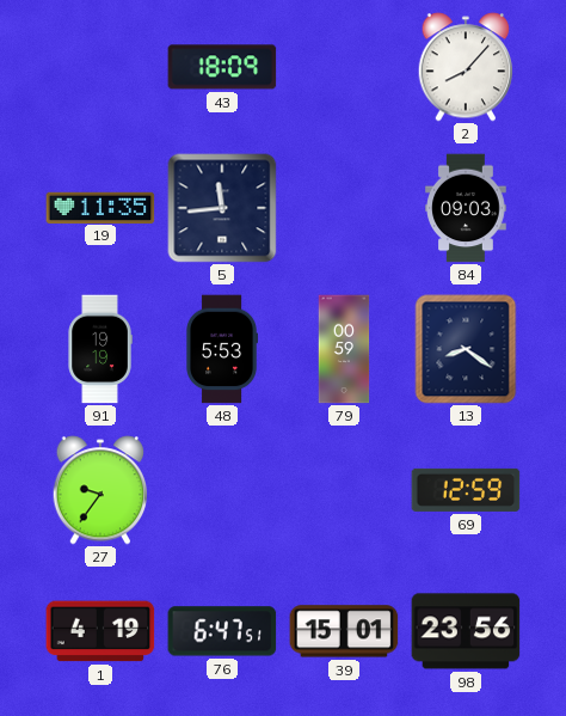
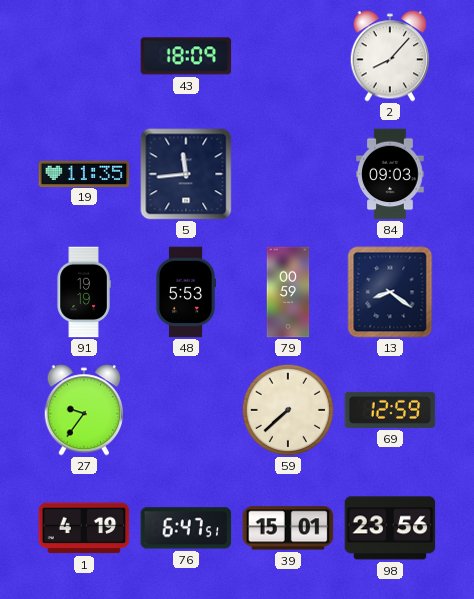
59: none -> 7:38
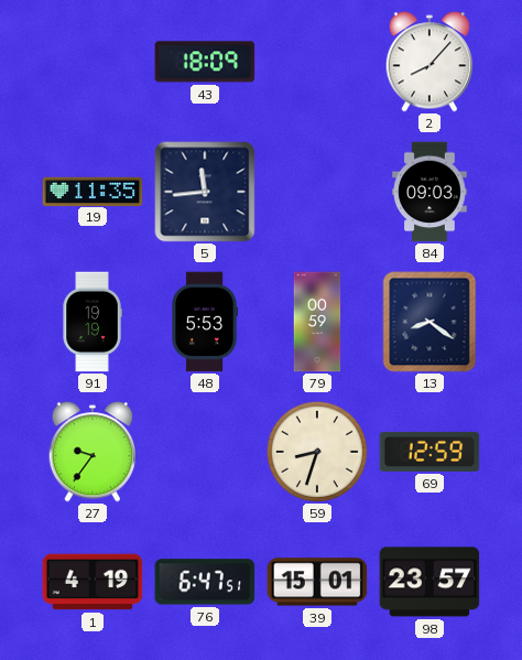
59: 7:38 -> 8:33
98: 23:56 -> 23:57
